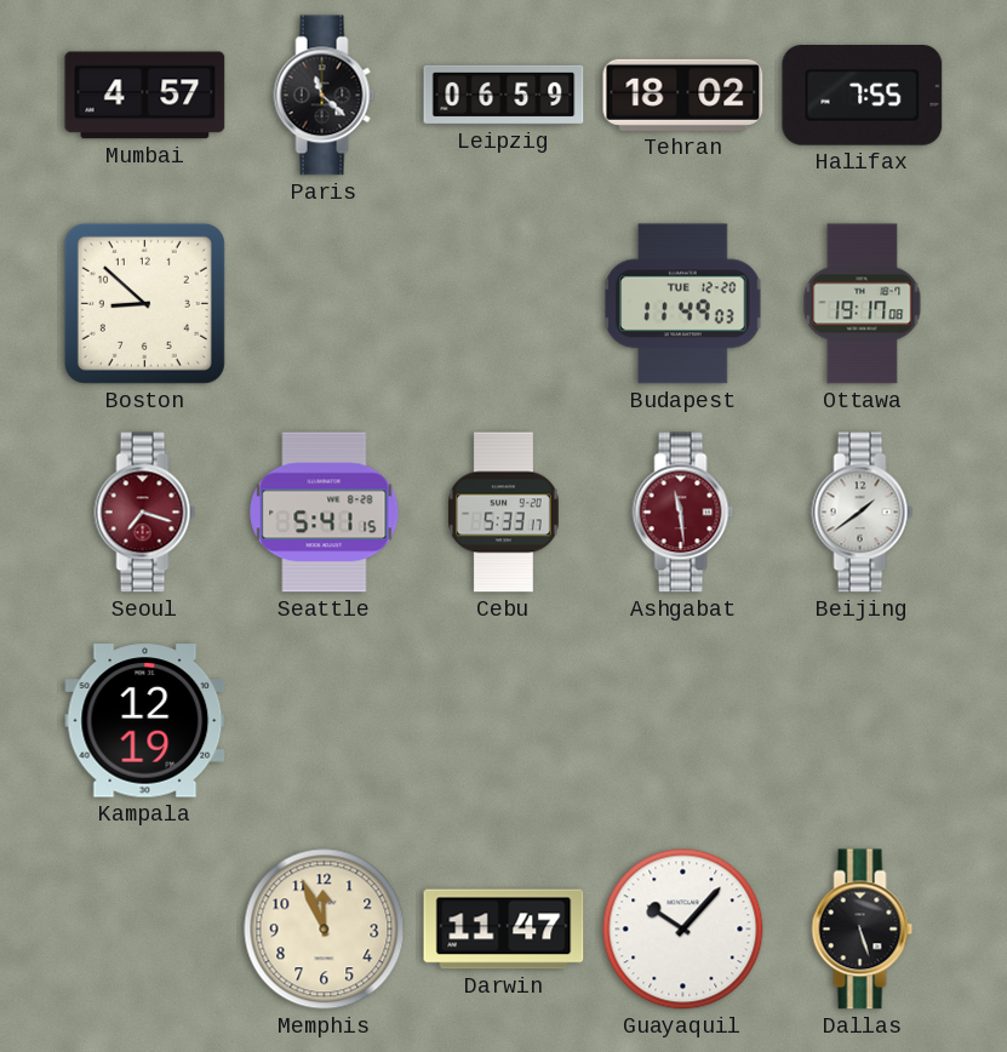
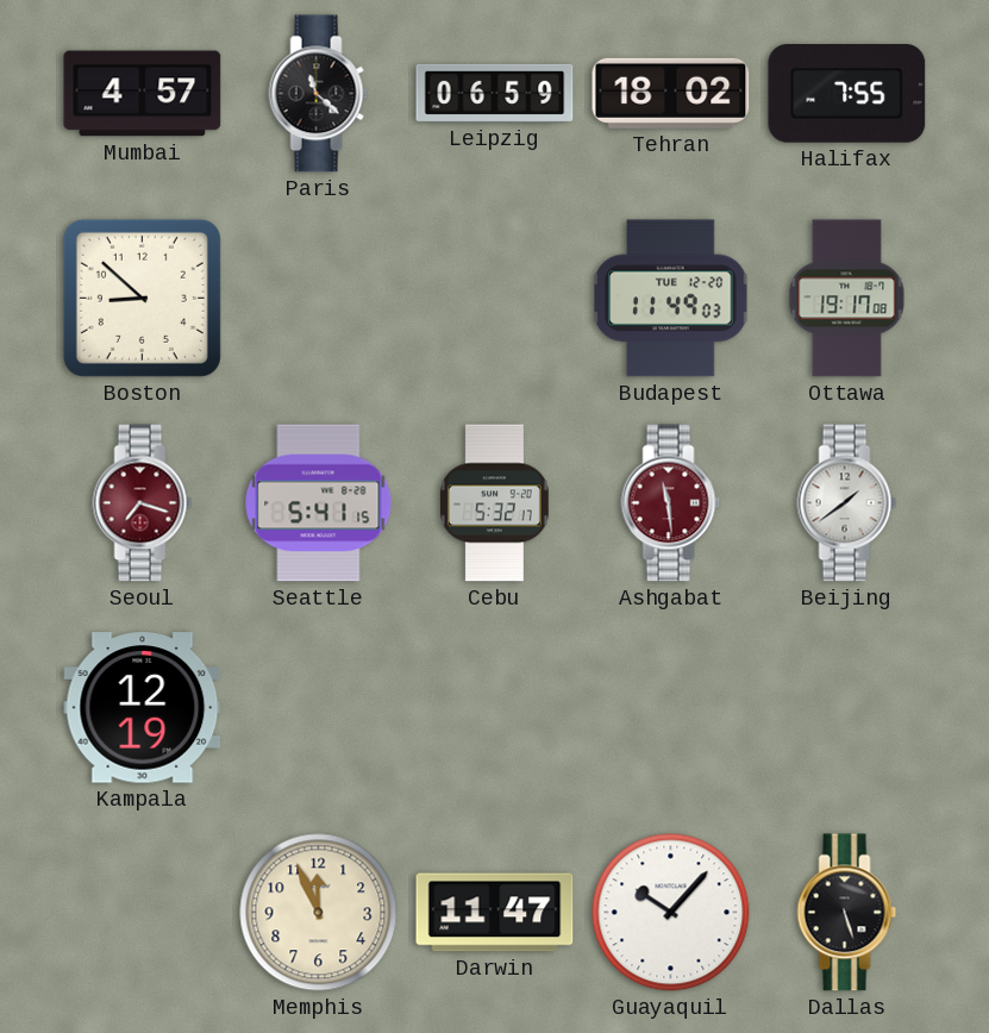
Cebu: 5:33 -> 5:32
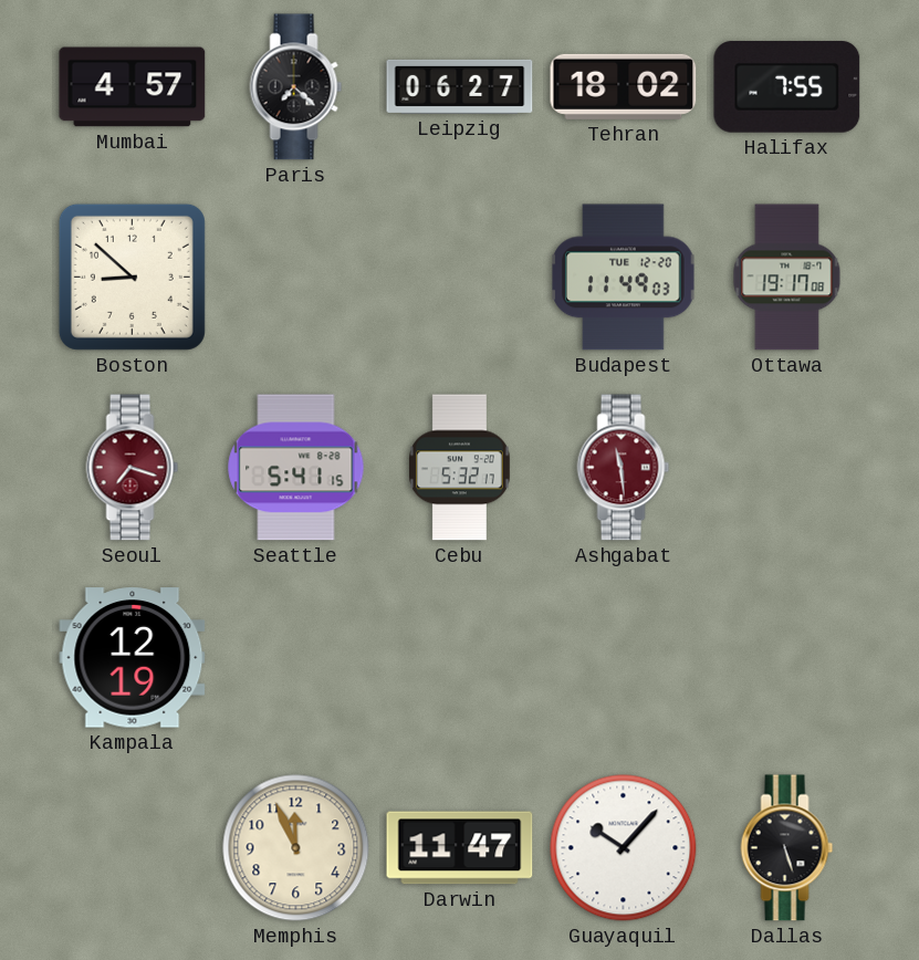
Paris: 11:22 -> 7:22
Leipzig: 06:59 -> 06:27
Beijing: 1:39 -> none
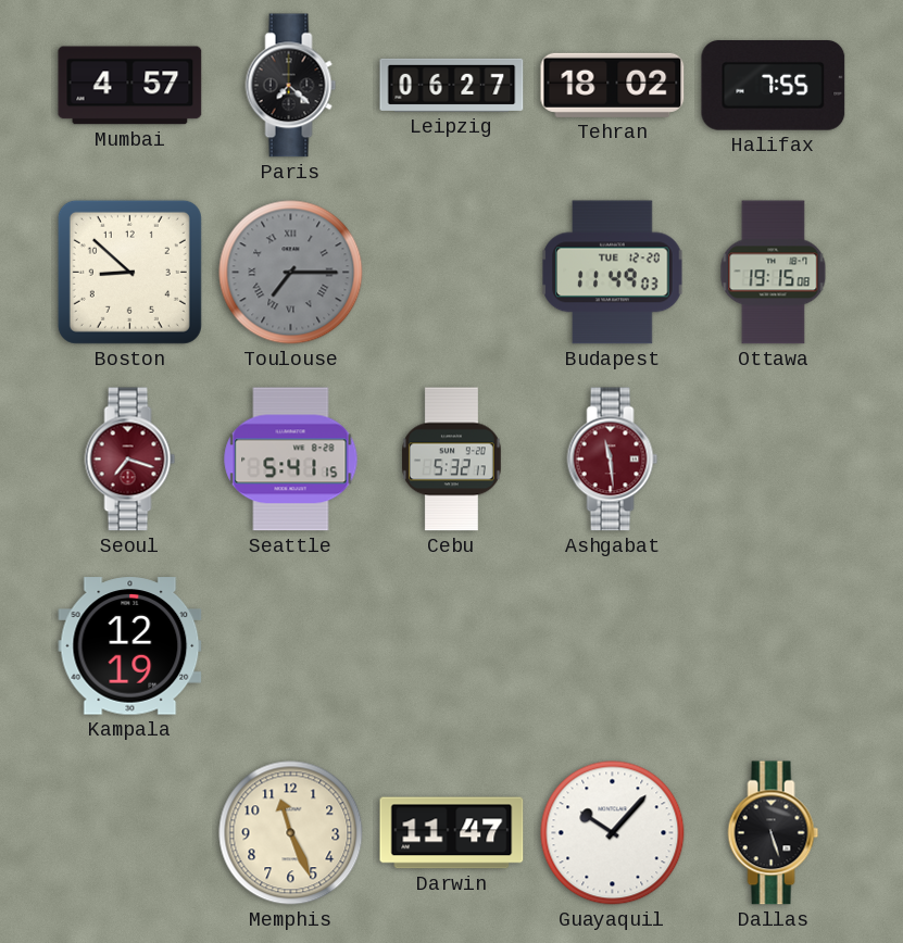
Toulouse: none -> 7:15
Ottawa: 19:17 -> 19:15
Memphis: 11:56 -> 11:26
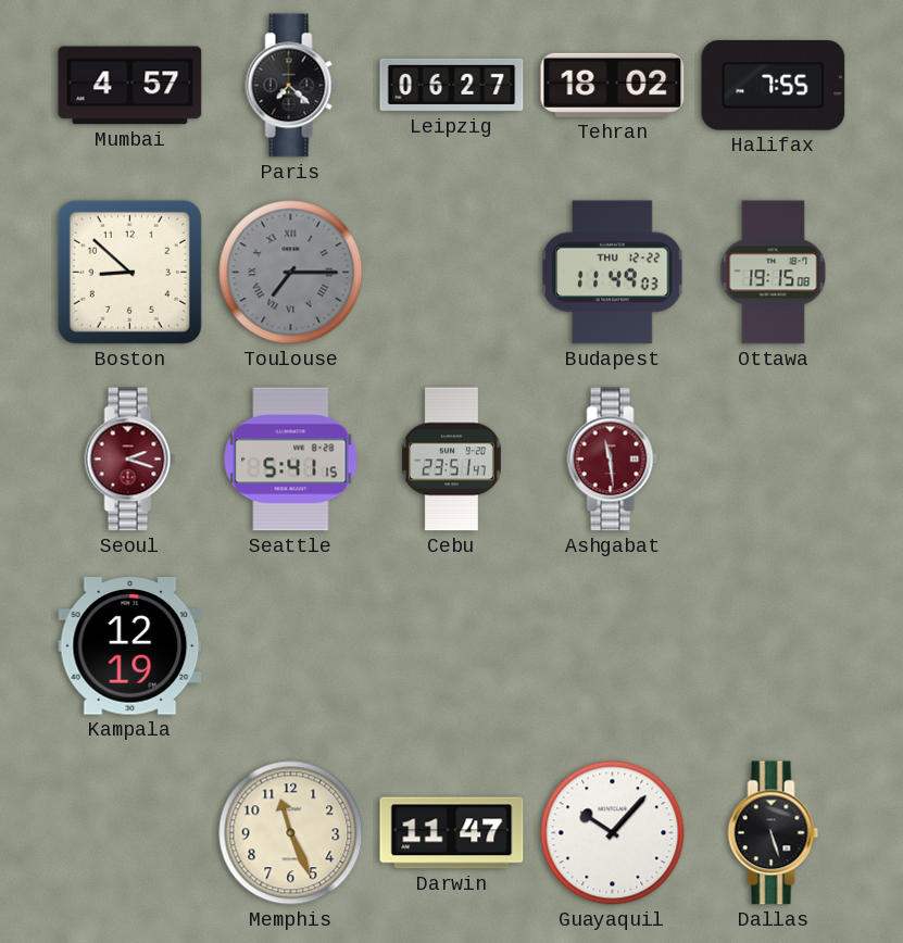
Budapest date: TUE 12-20 -> THU 12-22
Seoul: 7:18 -> 2:18
Cebu: 5:32 -> 23:51
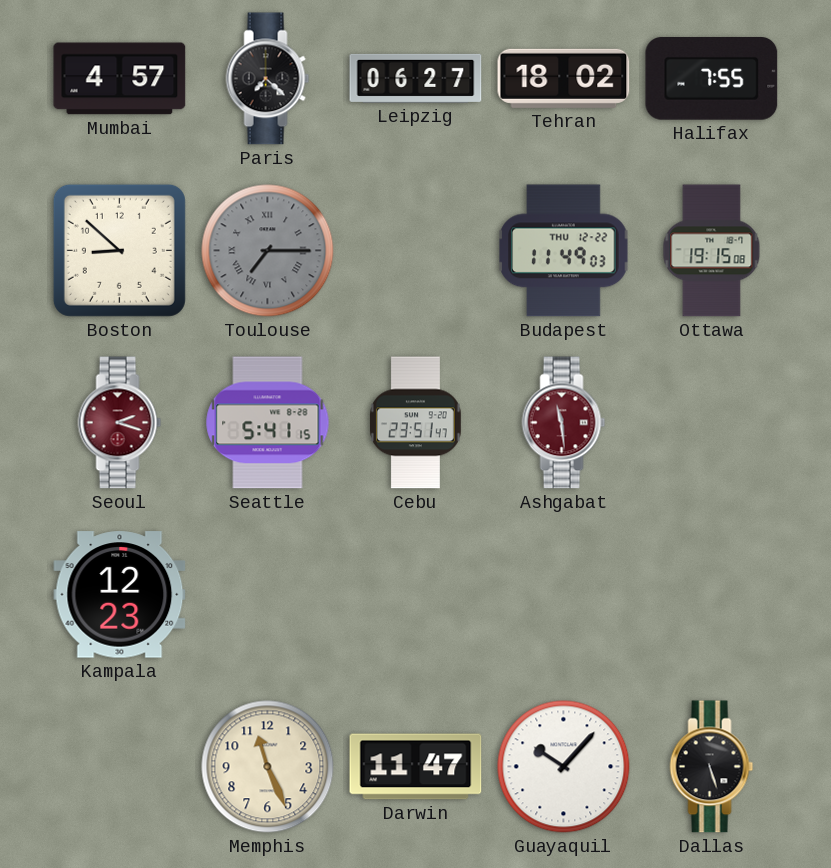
Kampala: 12:19 -> 12:23
